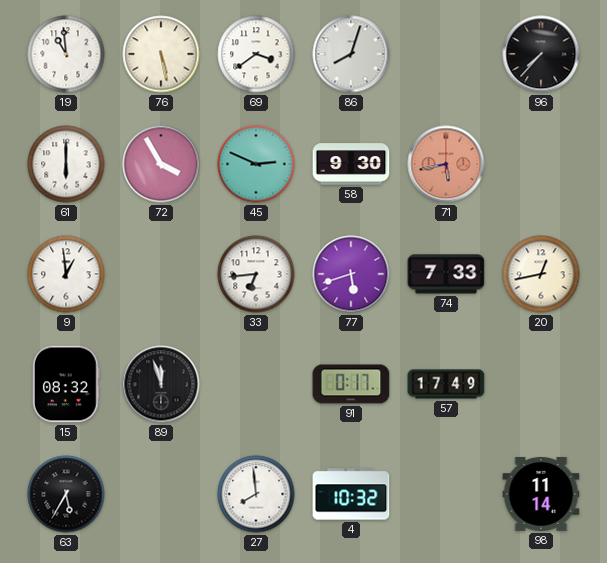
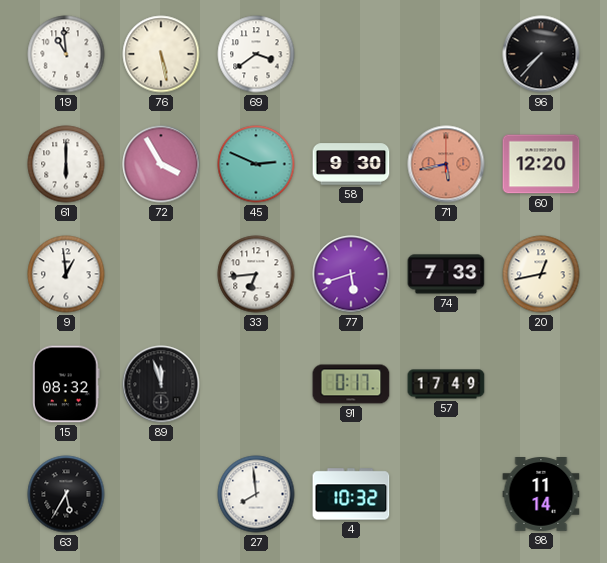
86: 8:03 -> none
60: none -> 12:20
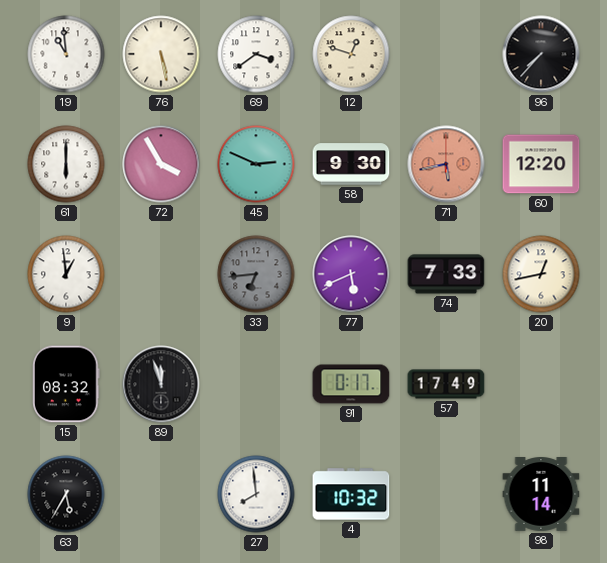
12: none -> 12:48
33 dial: white -> grey
77: 5:42 -> 5:41
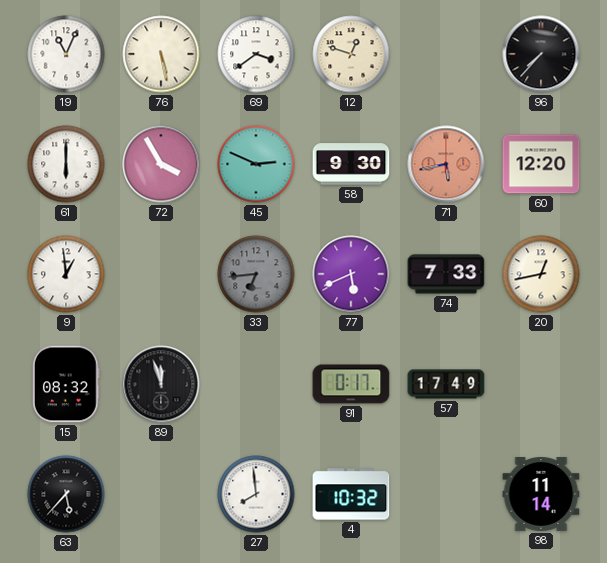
19: 10:59 -> 11:04
63: 5:35 -> 5:37
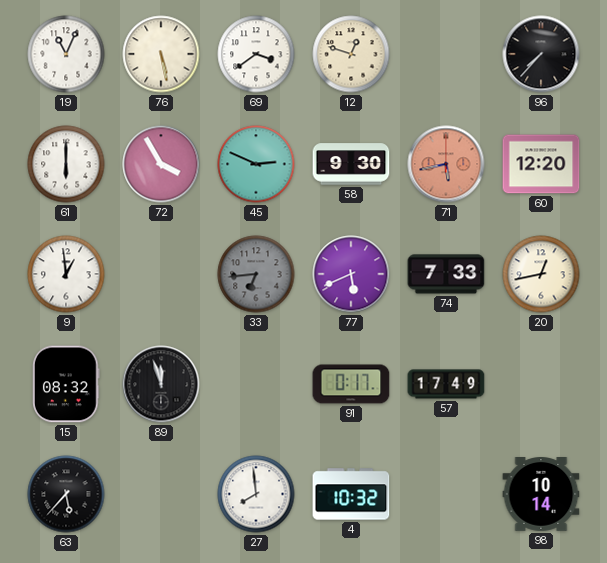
98: 11:14 -> 10:14
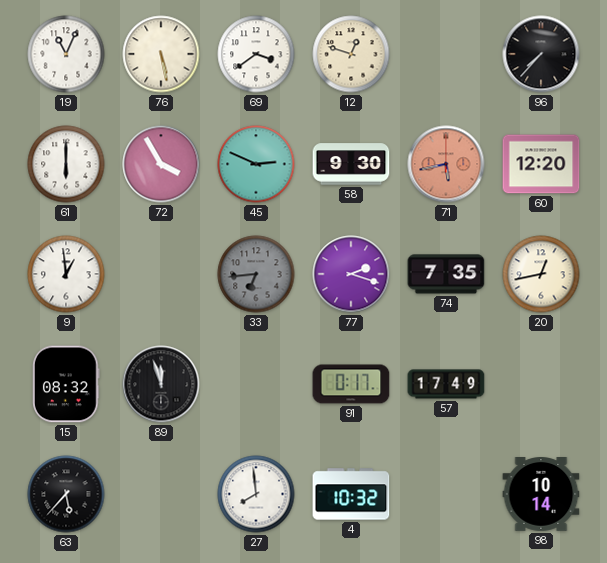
77: 5:41 -> 2:18
74: 7:33 -> 7:35
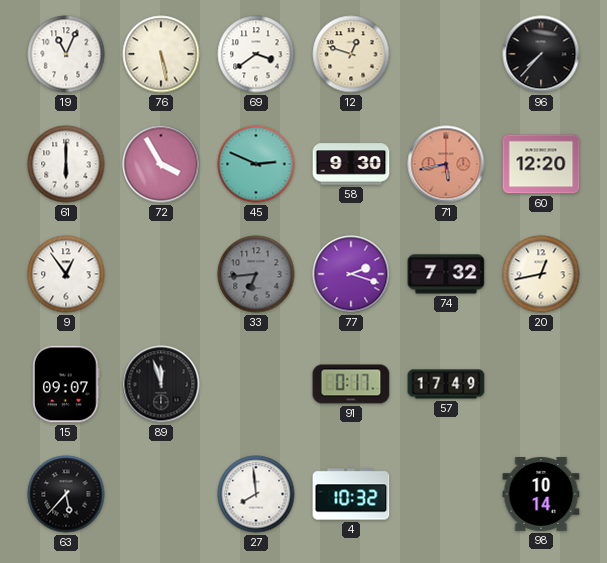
9: 12:59 -> 12:54
74: 7:35 -> 7:32
15: 08:32 -> 09:07
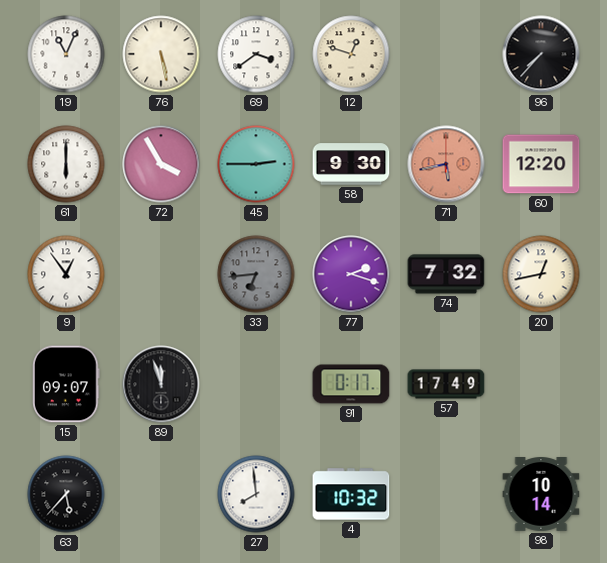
45: 2:49 -> 2:45
